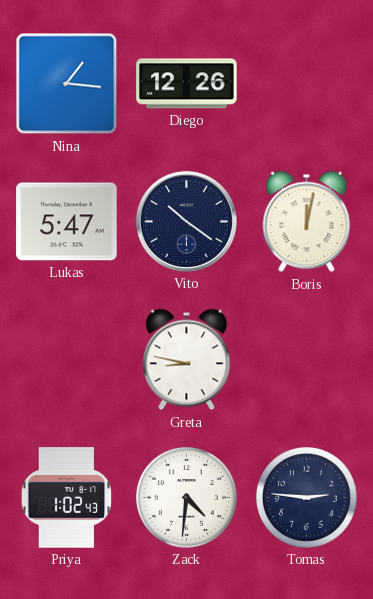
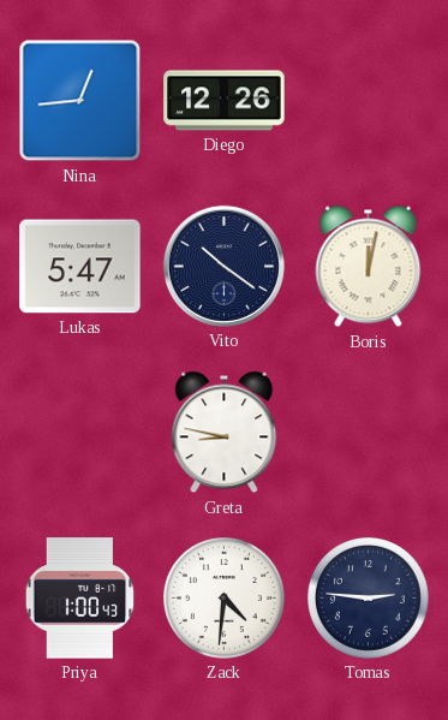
Nina: 1:16 -> 12:44
Priya: 1:02 -> 1:00
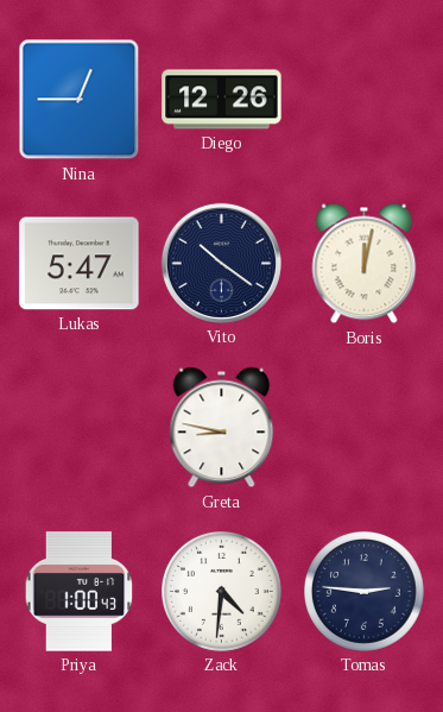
Nina: 12:44 -> 12:45
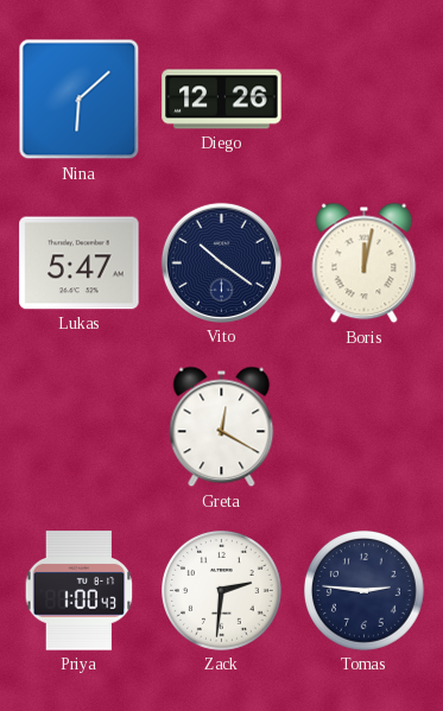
Nina: 12:45 -> 6:08
Greta: 8:47 -> 12:20
Zack: 4:31 -> 2:31
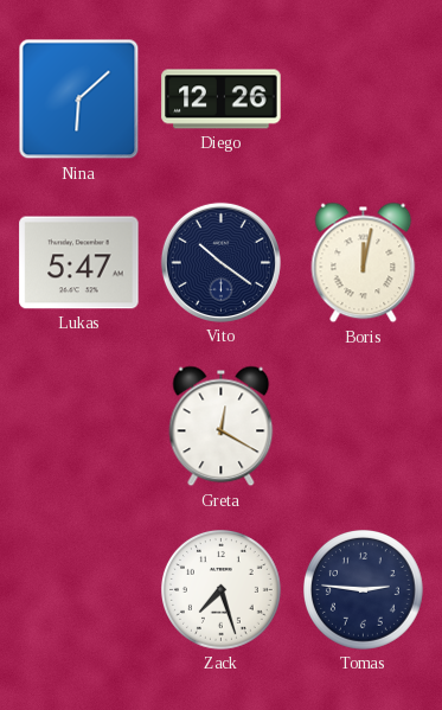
Priya: 1:00 -> none
Zack: 2:31 -> 7:27
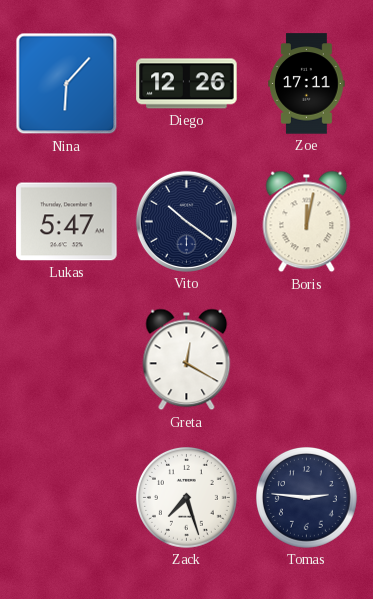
Nina: 6:08 -> 6:07
Zoe: none -> 17:11
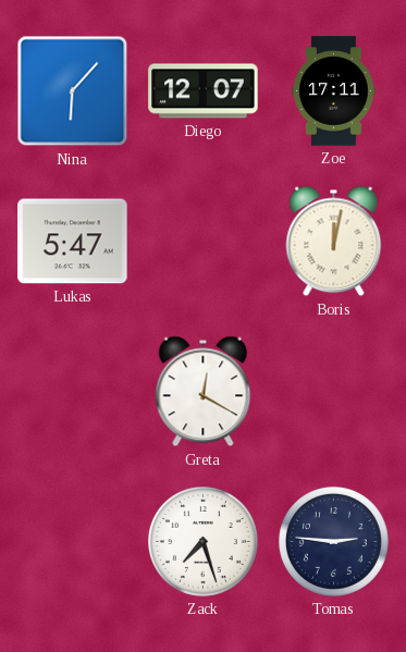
Diego: 12:26 -> 12:07
Vito: 10:21 -> none
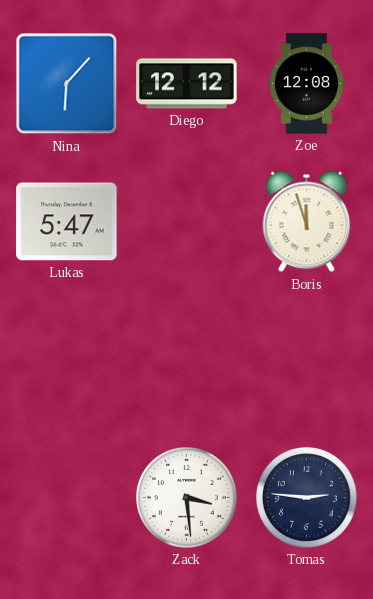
Diego: 12:07 -> 12:12
Zoe: 17:11 -> 12:08
Boris: 12:02 -> 11:57
Greta: 12:20 -> none
Zack: 7:27 -> 3:29
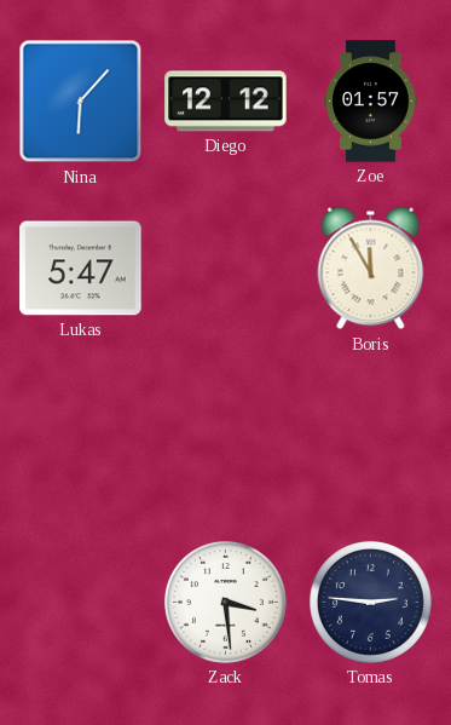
Zoe: 12:08 -> 01:57
Boris: 11:57 -> 11:55
